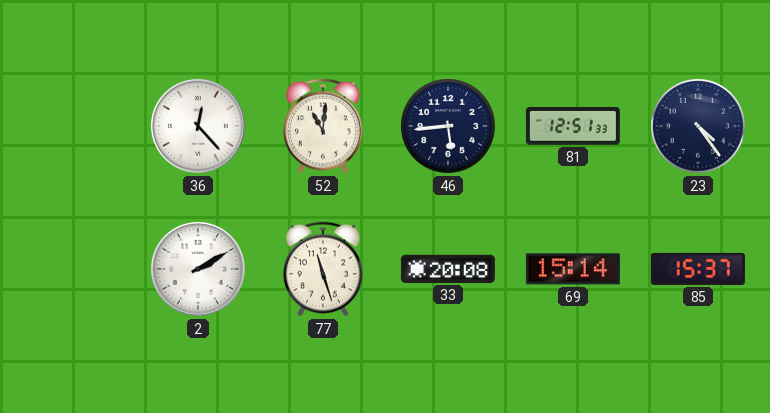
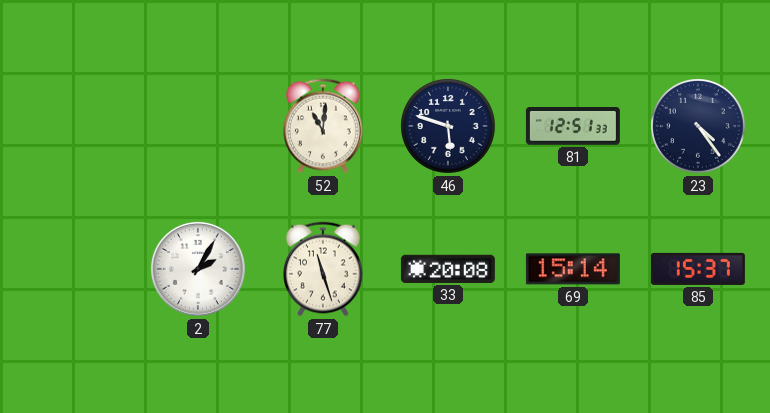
36: 12:23 -> none
46: 5:44 -> 5:48
2: 2:10 -> 2:05
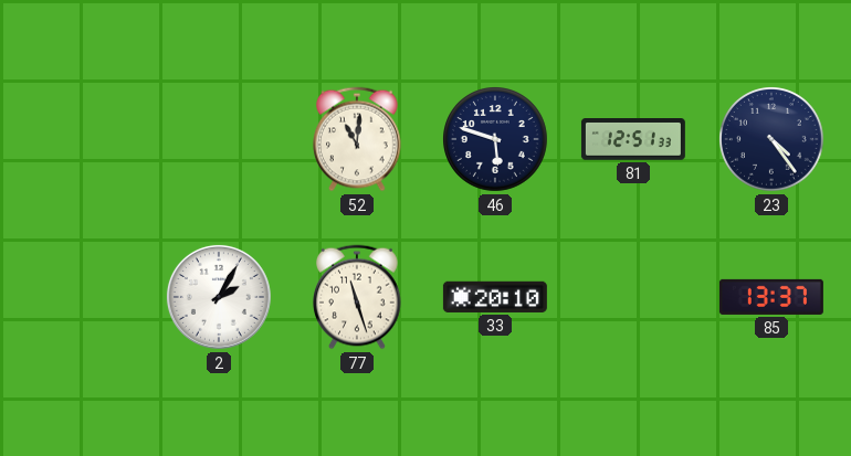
33: 20:08 -> 20:10
69: 15:14 -> none
85: 15:37 -> 13:37
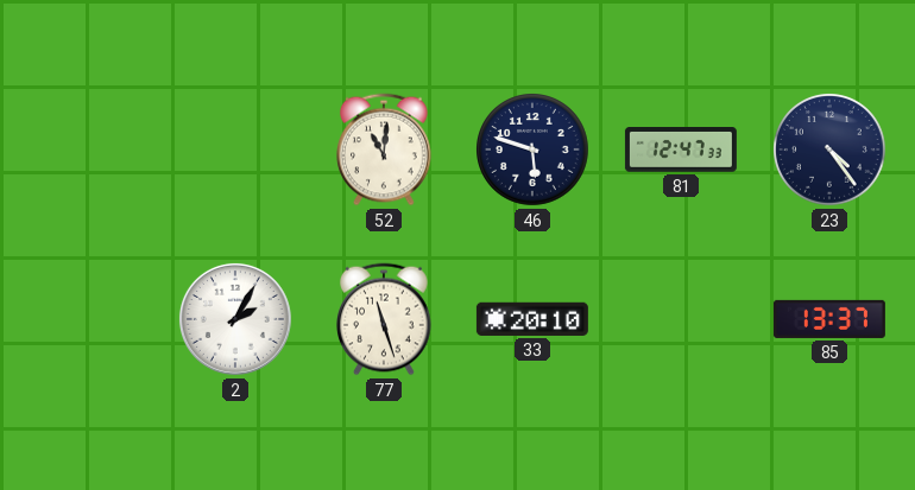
81: 12:51 -> 12:47
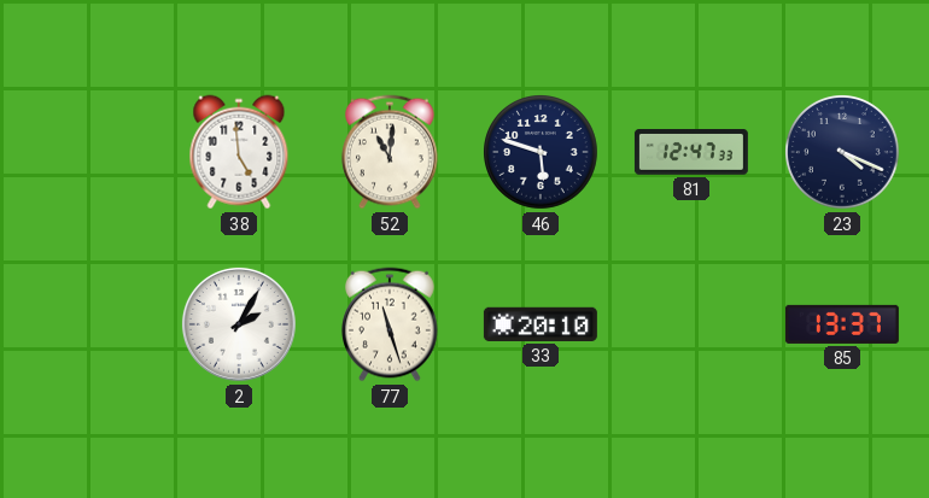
38: none -> 4:59
23: 4:24 -> 4:19
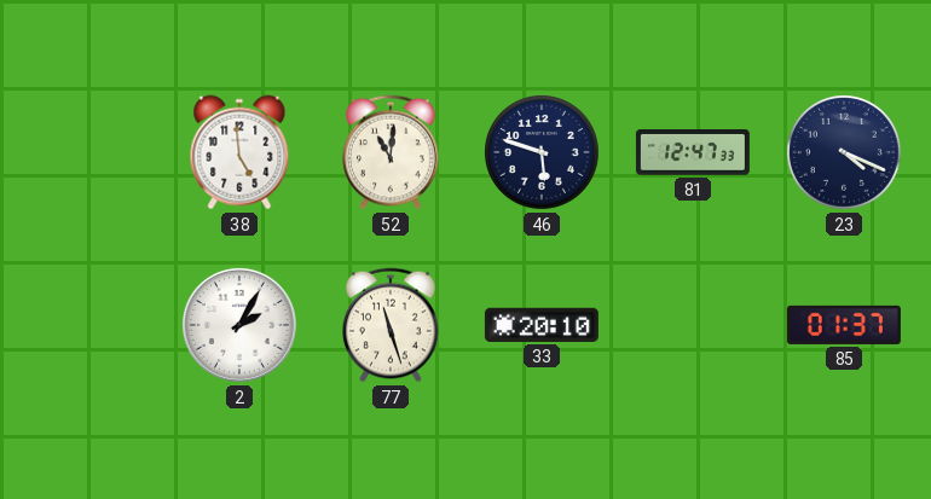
85: 13:37 -> 01:37
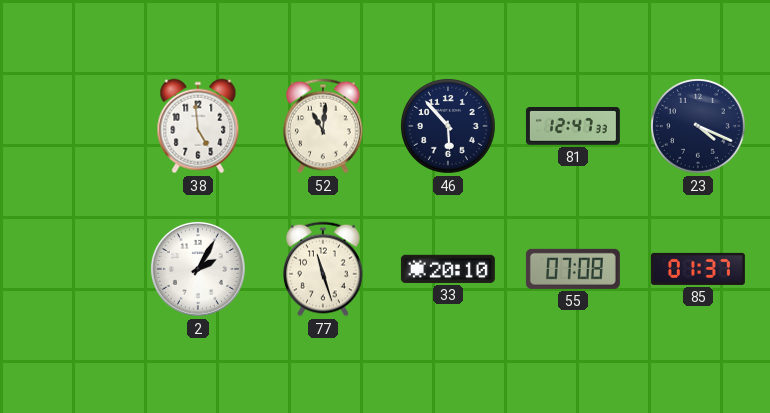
46: 5:48 -> 5:53
55: none -> 07:08
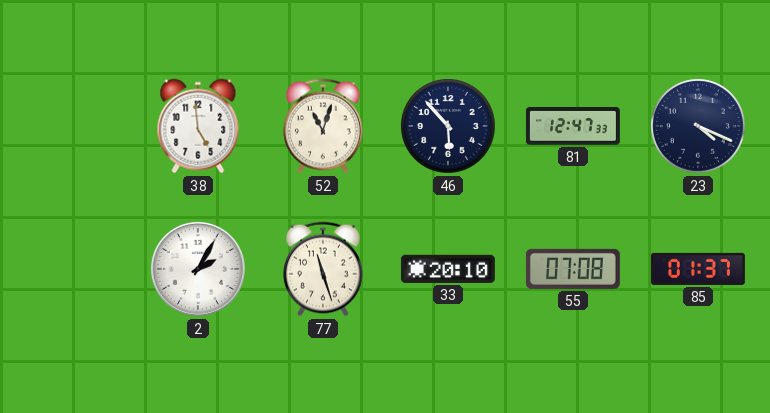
52: 11:01 -> 11:03
